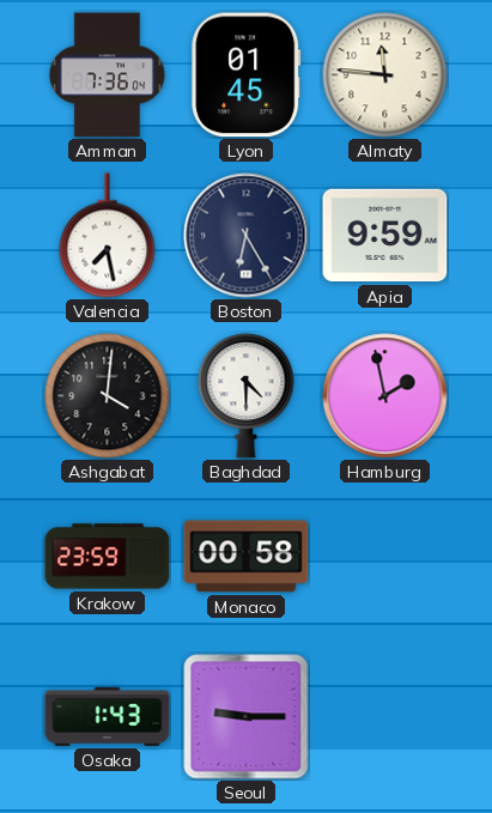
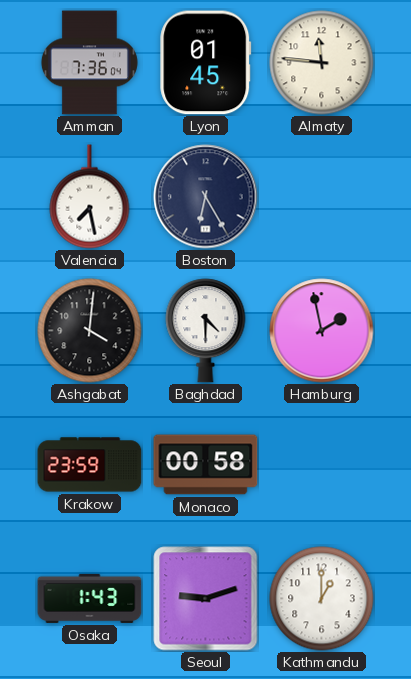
Apia: 9:59 -> none
Seoul: 9:15 -> 9:12
Kathmandu: none -> 1:00
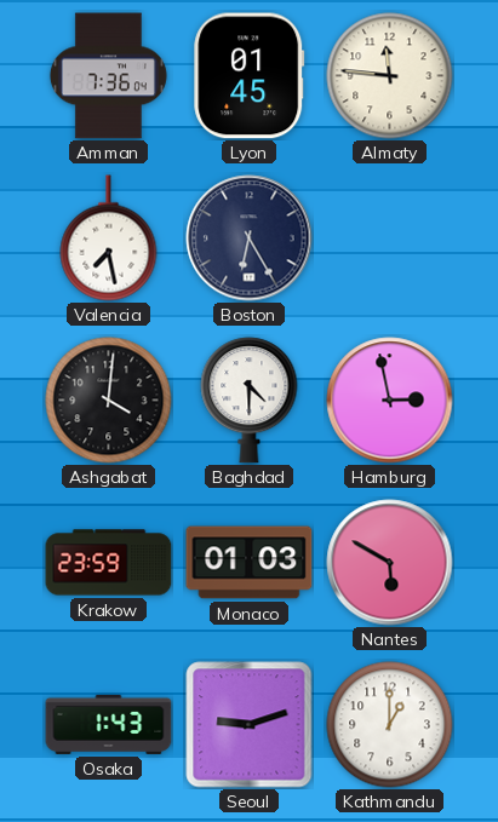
Hamburg: 1:58 -> 2:58
Monaco: 00:58 -> 01:03
Nantes: none -> 5:50
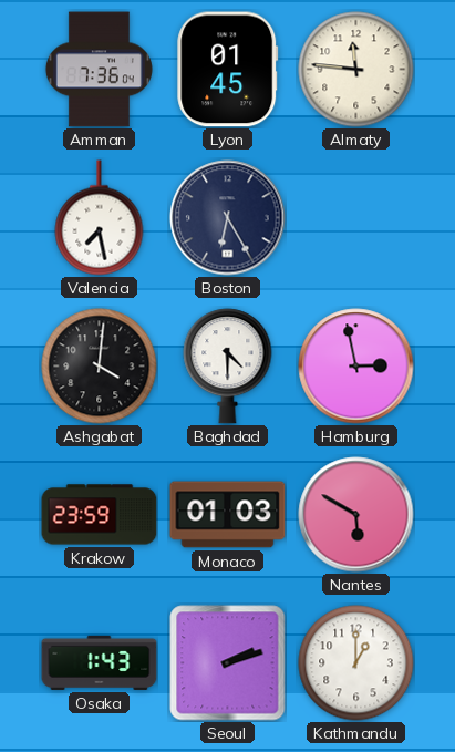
Seoul: 9:12 -> 2:12
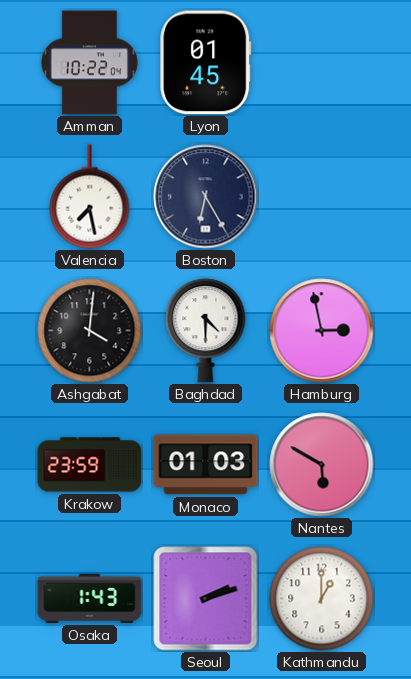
Amman: 7:36 -> 10:22
Almaty: 11:46 -> none
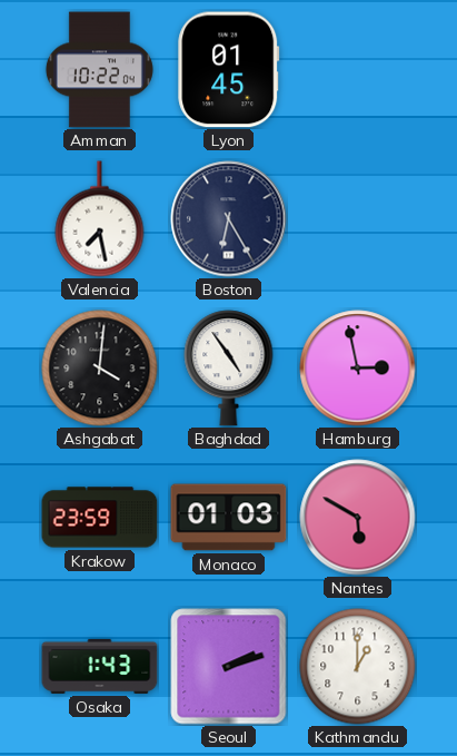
Baghdad: 4:30 -> 4:54
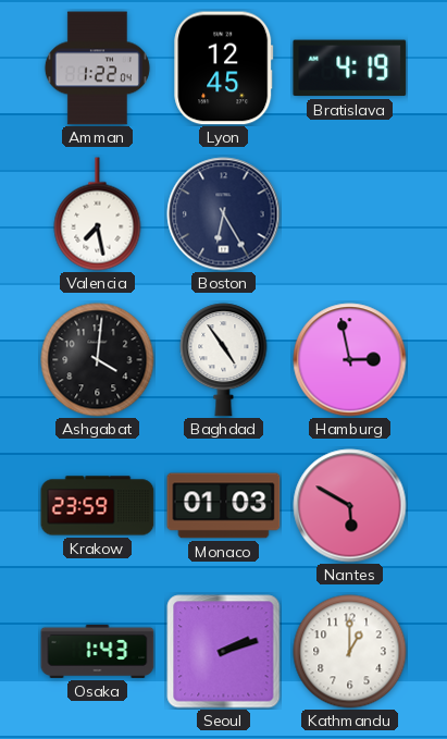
Amman: 10:22 -> 1:22
Lyon: 01:45 -> 12:45
Bratislava: none -> 4:19
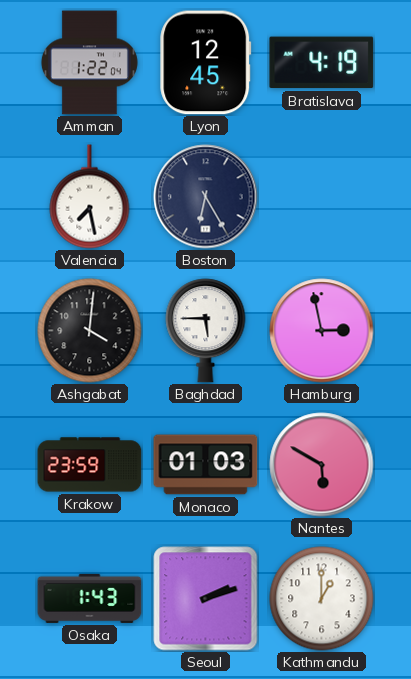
Baghdad: 4:54 -> 5:45
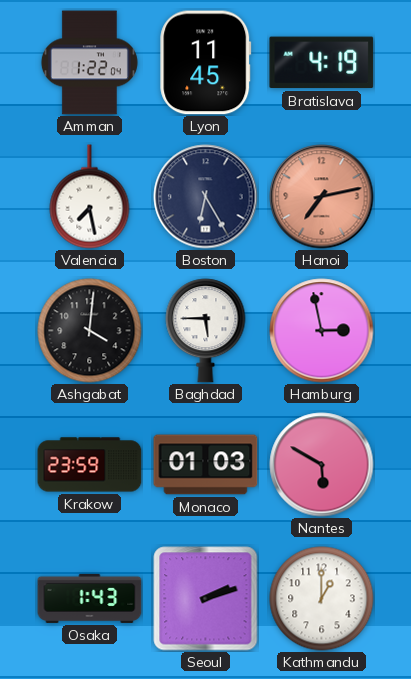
Lyon: 12:45 -> 11:45
Hanoi: none -> 7:13
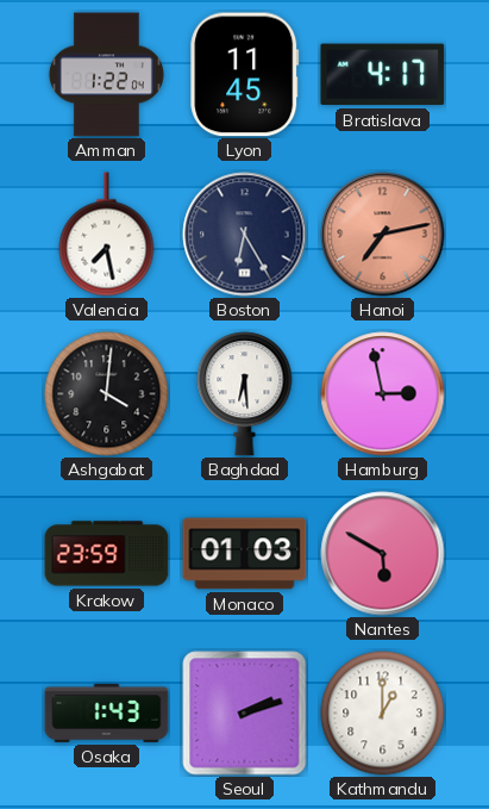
Bratislava: 4:19 -> 4:17
Baghdad: 5:45 -> 6:29
